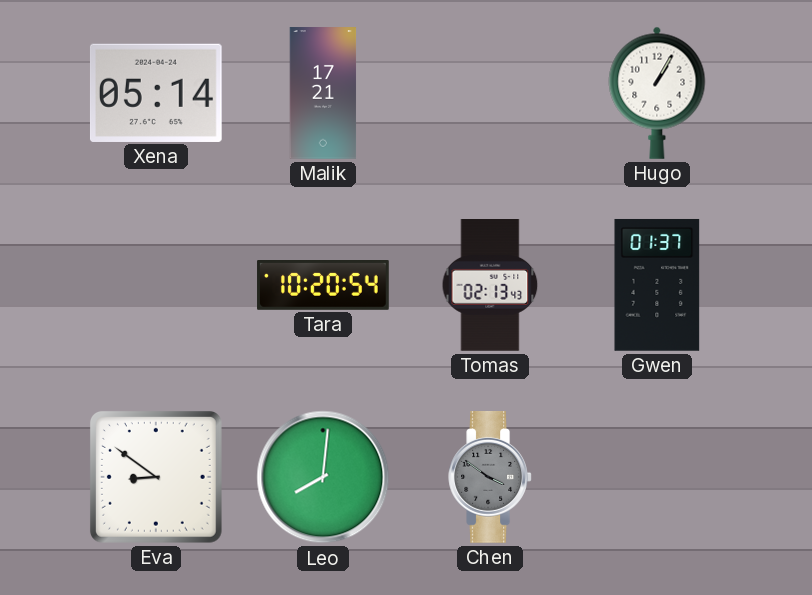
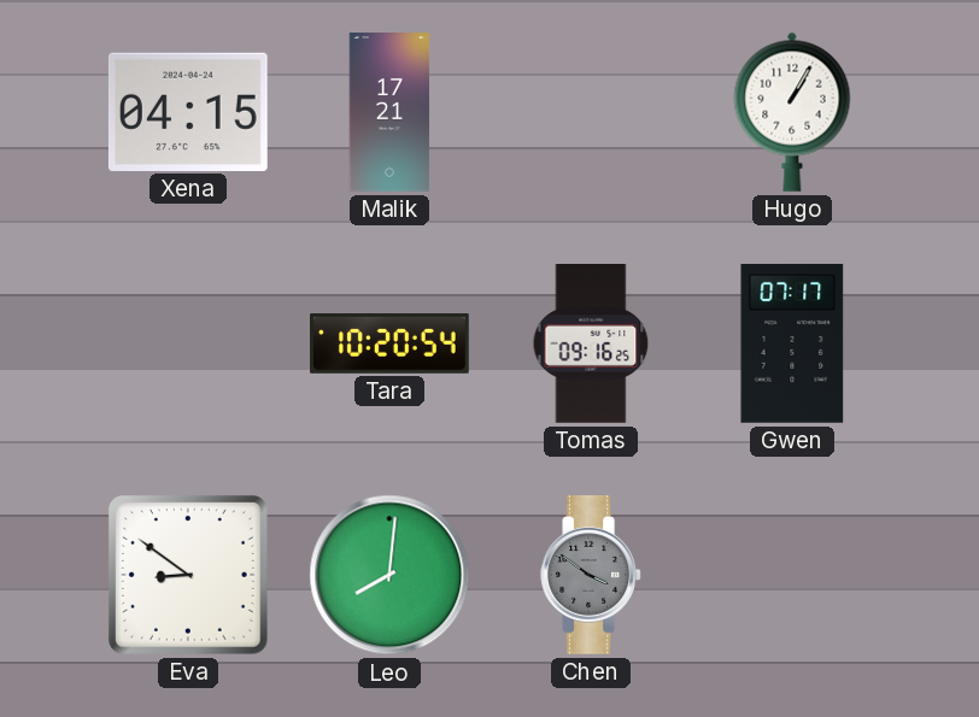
Xena: 05:14 -> 04:15
Tomas: 02:13 -> 09:16
Gwen: 01:37 -> 07:17
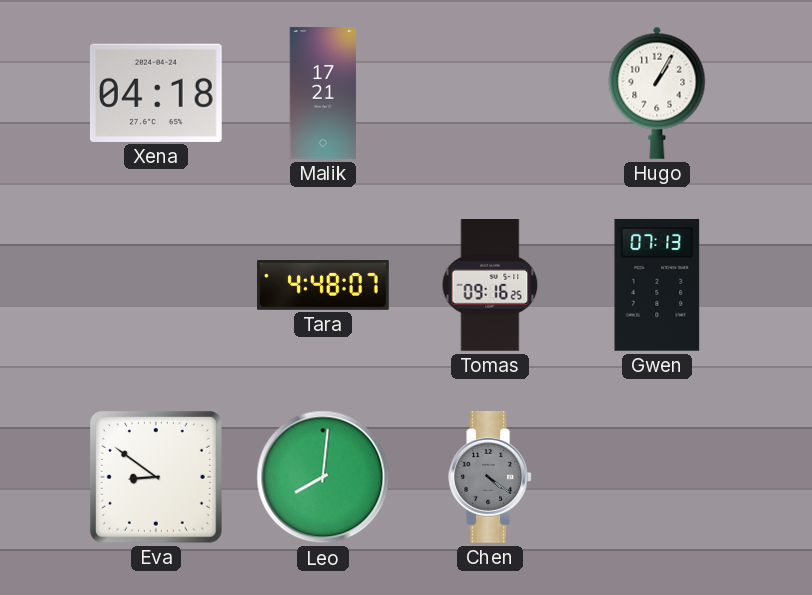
Xena: 04:15 -> 04:18
Tara: 10:20 -> 4:48
Gwen: 07:17 -> 07:13
Chen: 3:51 -> 4:21
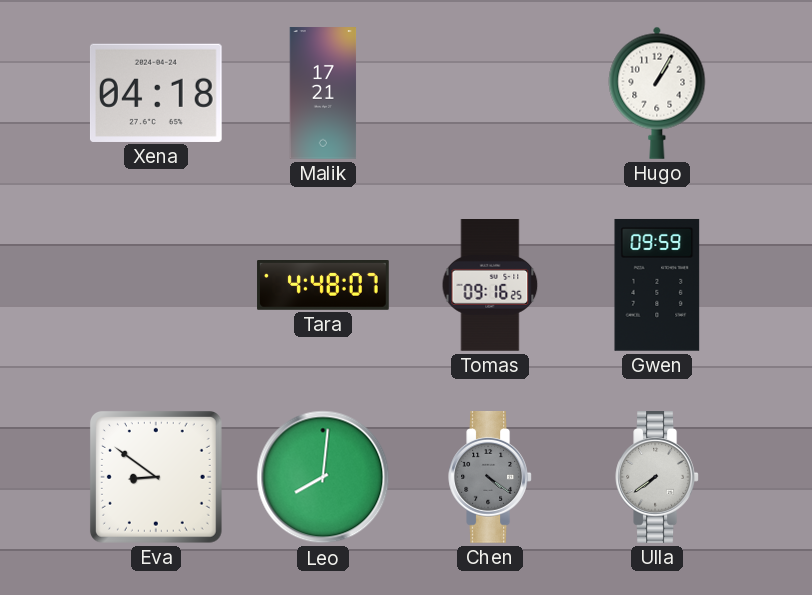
Gwen: 07:13 -> 09:59
Ulla: none -> 7:39
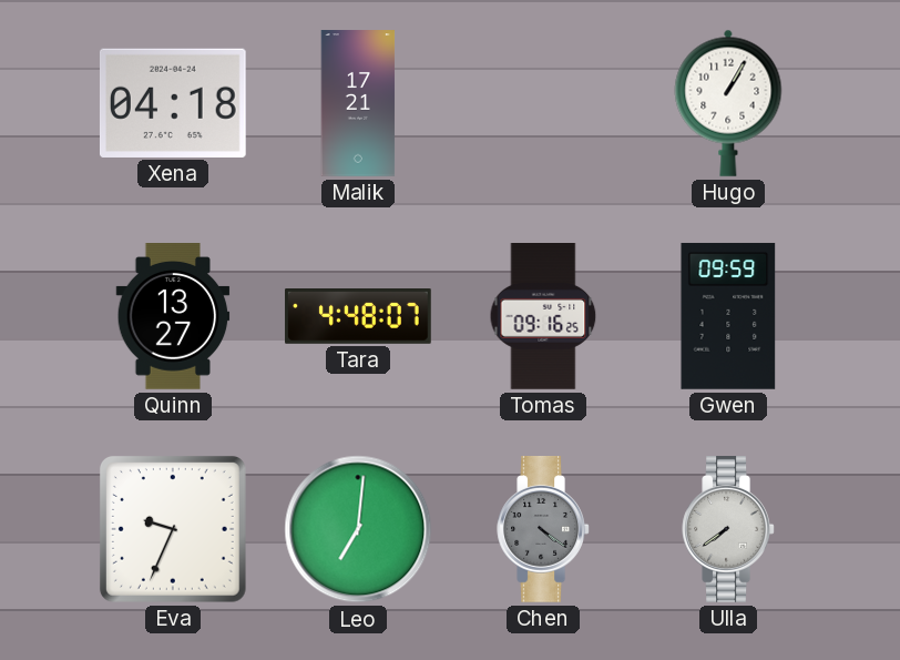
Quinn: none -> 13:27
Eva: 8:51 -> 9:34
Leo: 8:01 -> 7:01
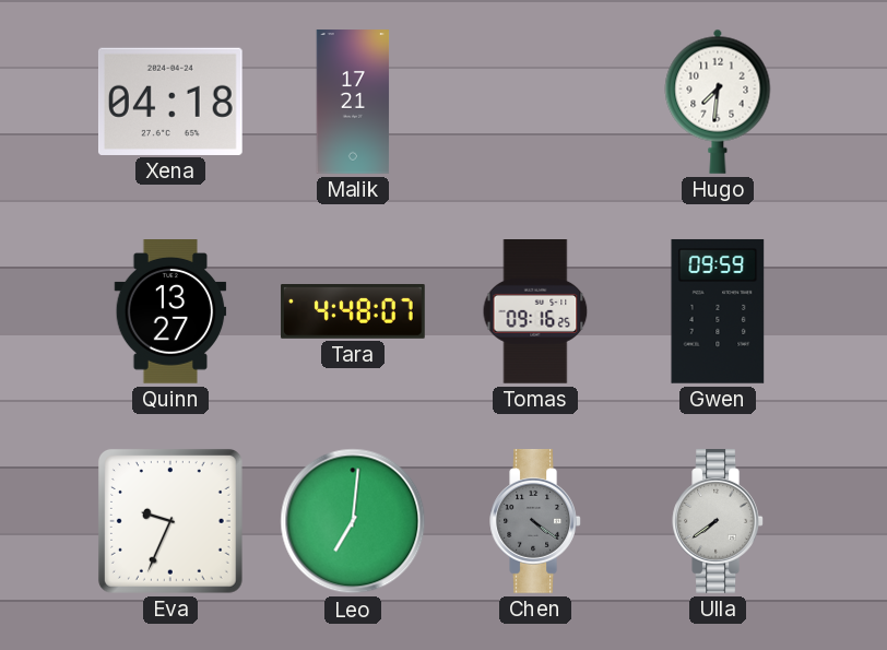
Hugo: 1:05 -> 7:31
